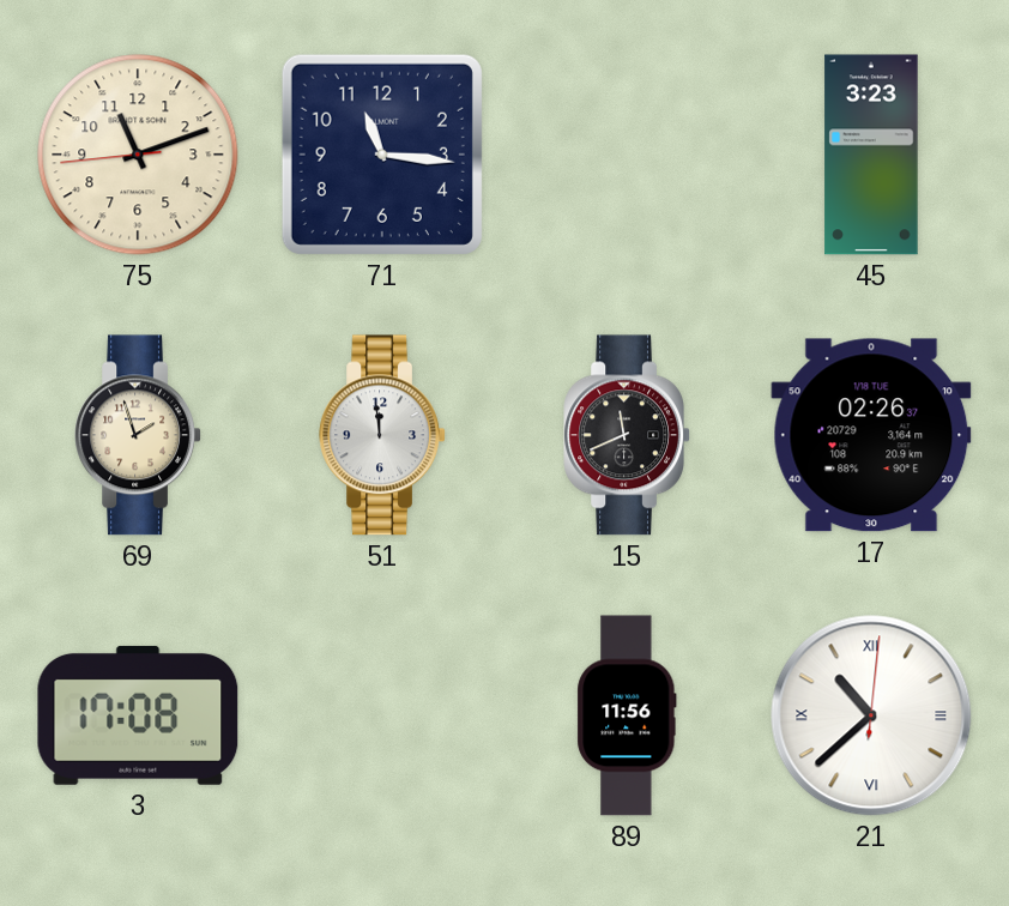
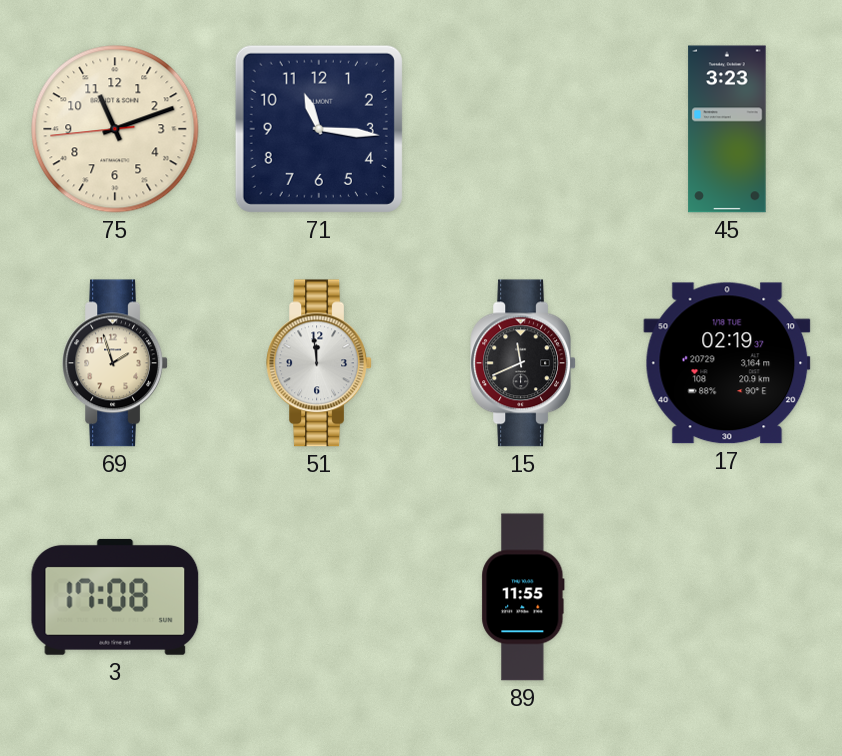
17: 02:26 -> 02:19
89: 11:56 -> 11:55
21: 10:38 -> none
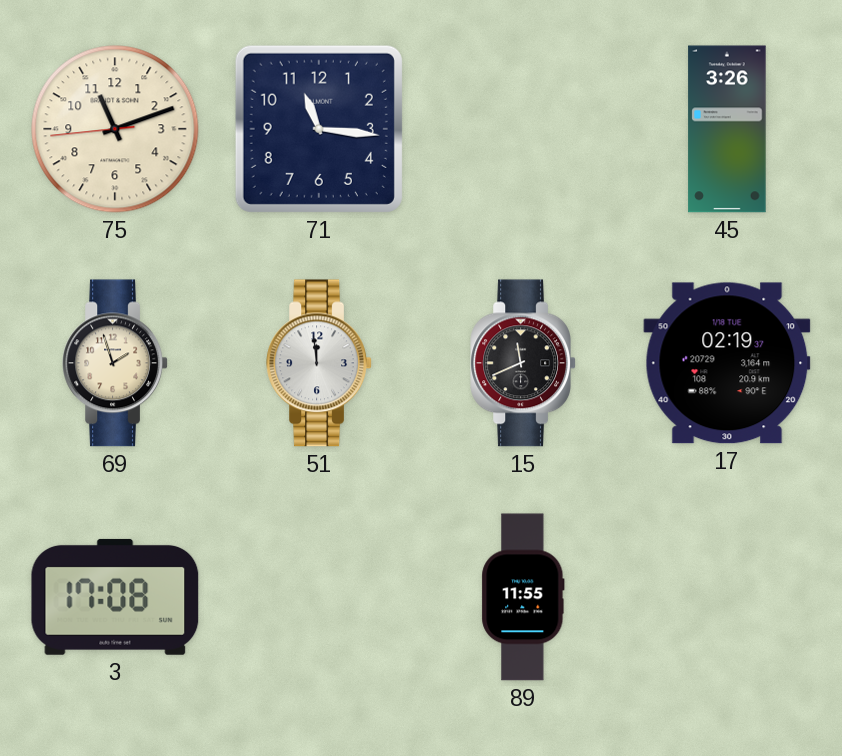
45: 3:23 -> 3:26
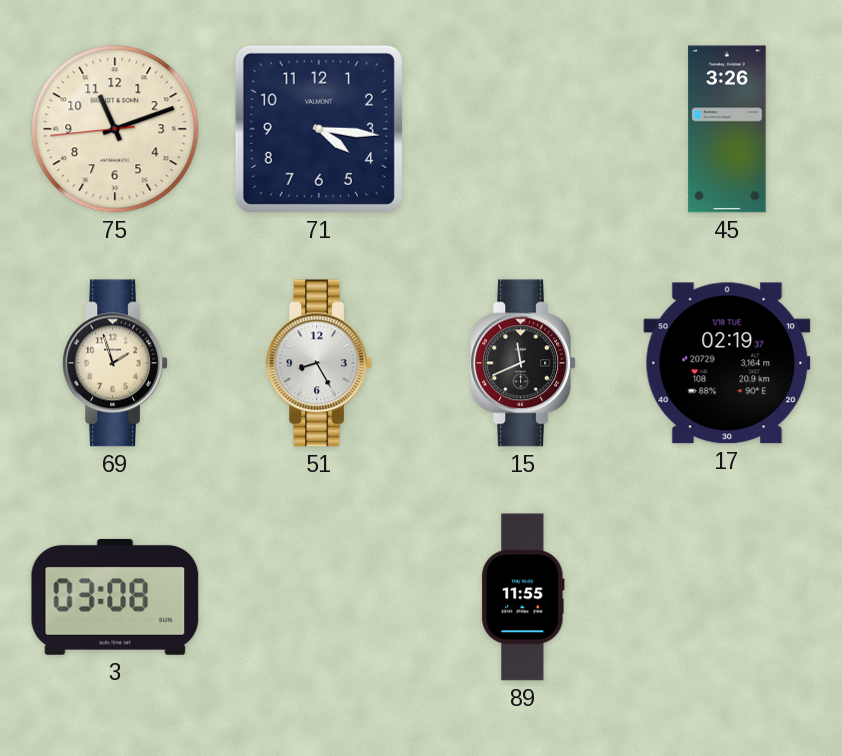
71: 11:16 -> 4:16
51: 11:59 -> 8:25
3: 17:08 -> 03:08
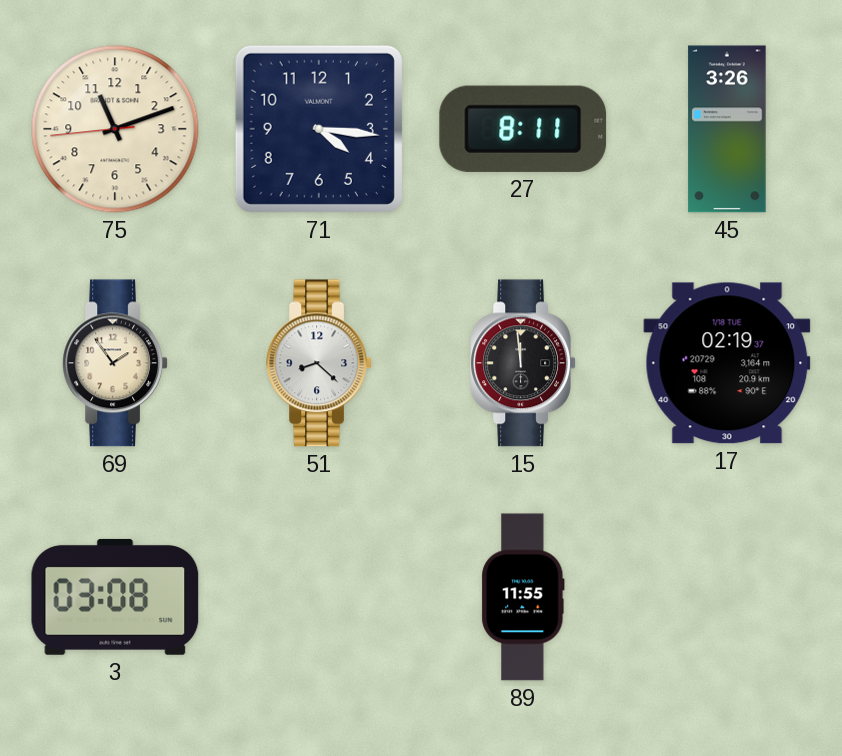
27: none -> 8:11
69: 1:57 -> 1:54
51: 8:25 -> 8:22
15: 11:41 -> 11:59
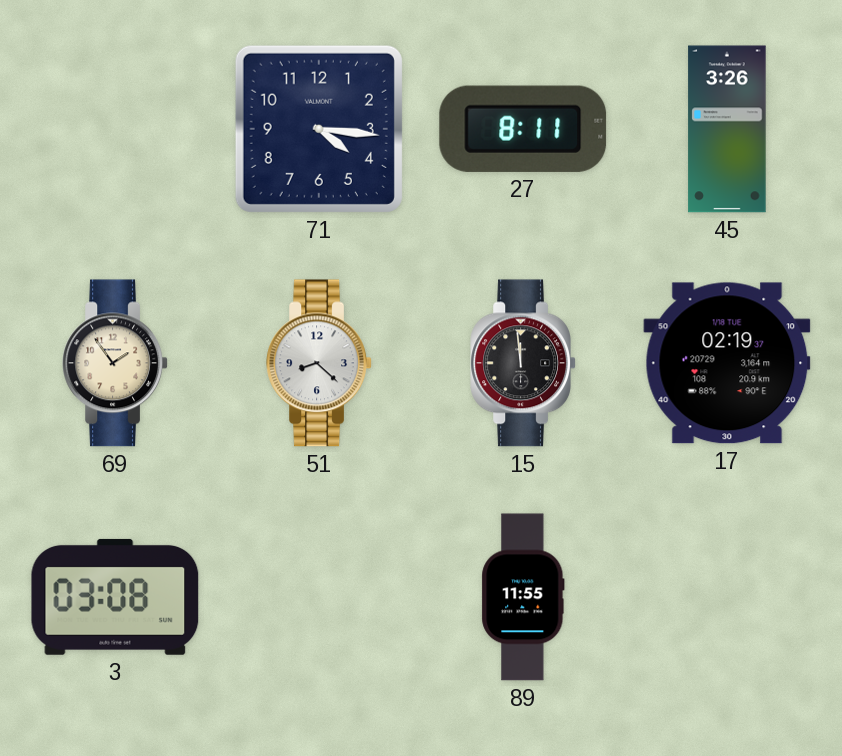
75: 11:11 -> none
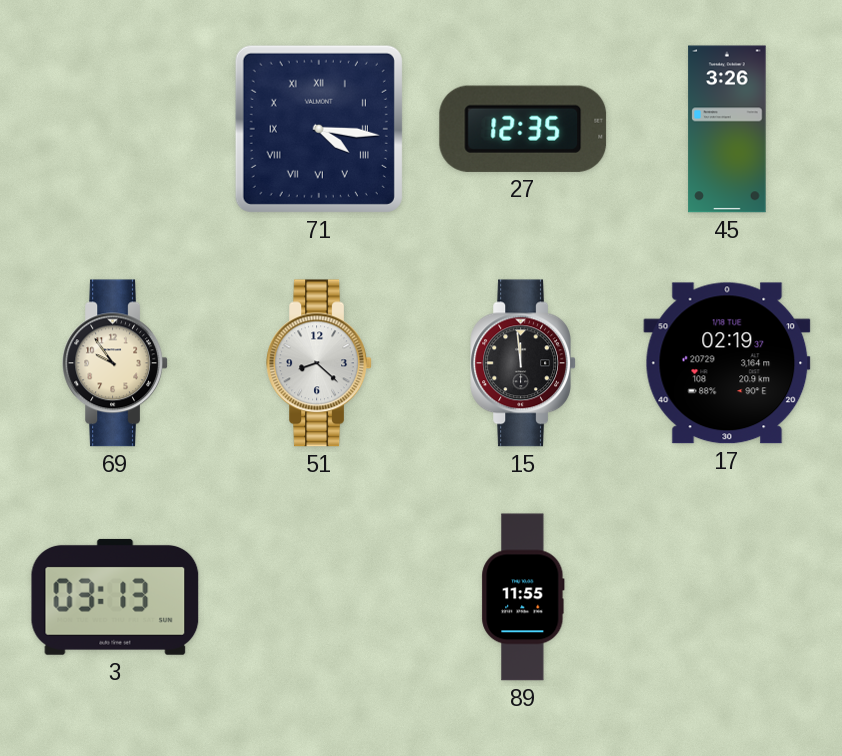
71 numerals: Arabic -> Roman
27: 8:11 -> 12:35
69: 1:54 -> 9:54
3: 03:08 -> 03:13
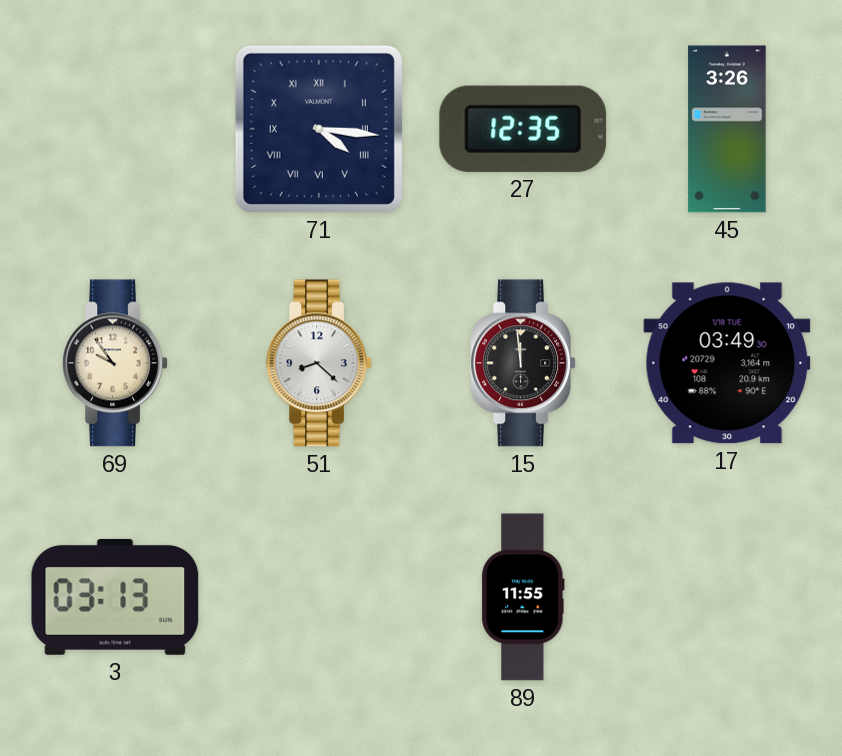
17: 02:19 -> 03:49
